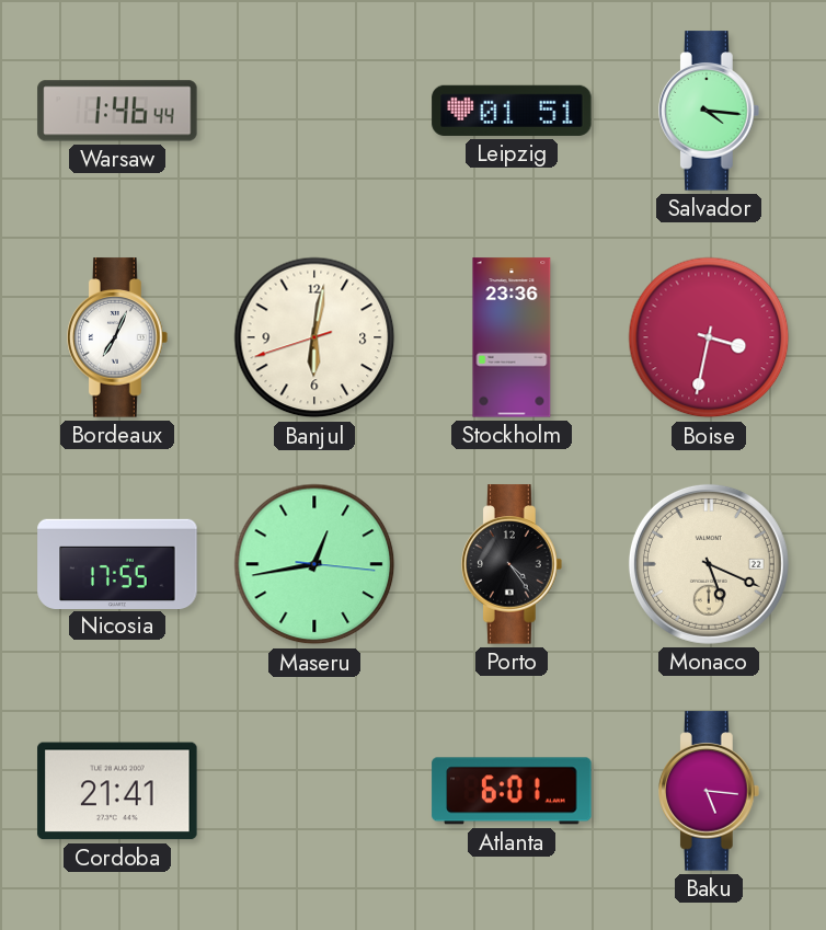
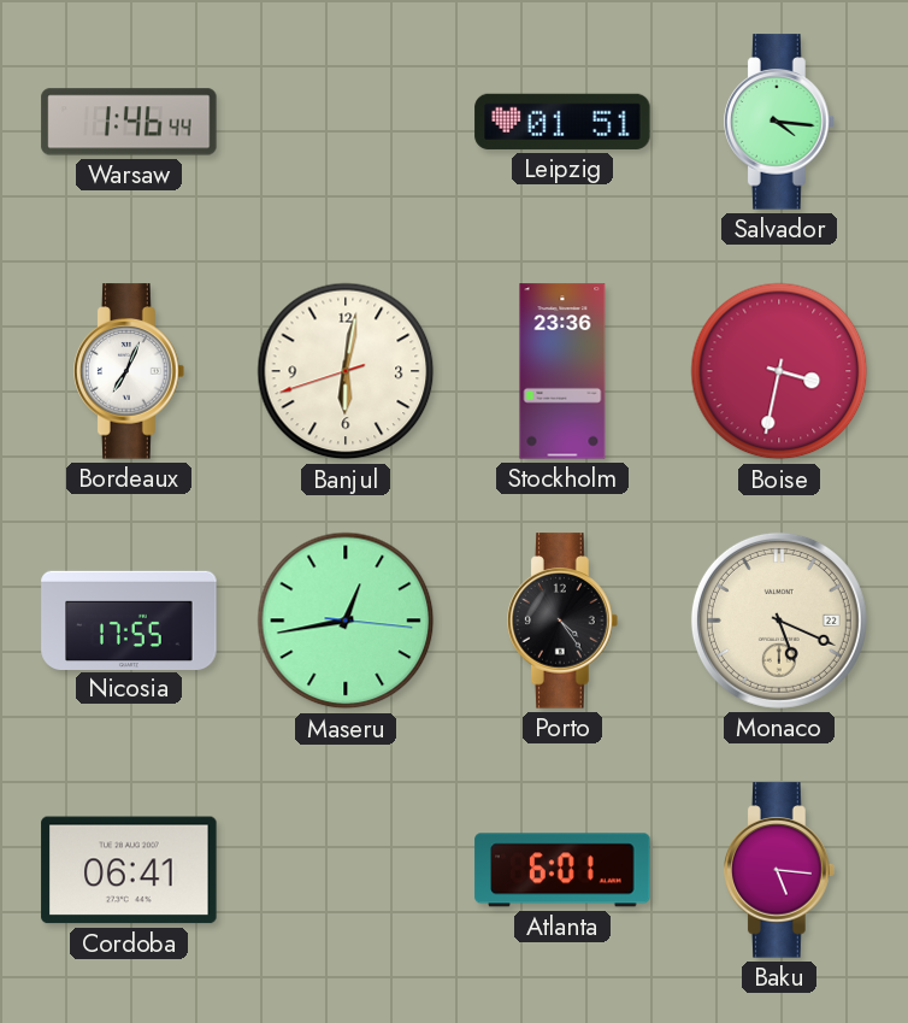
Cordoba: 21:41 -> 06:41
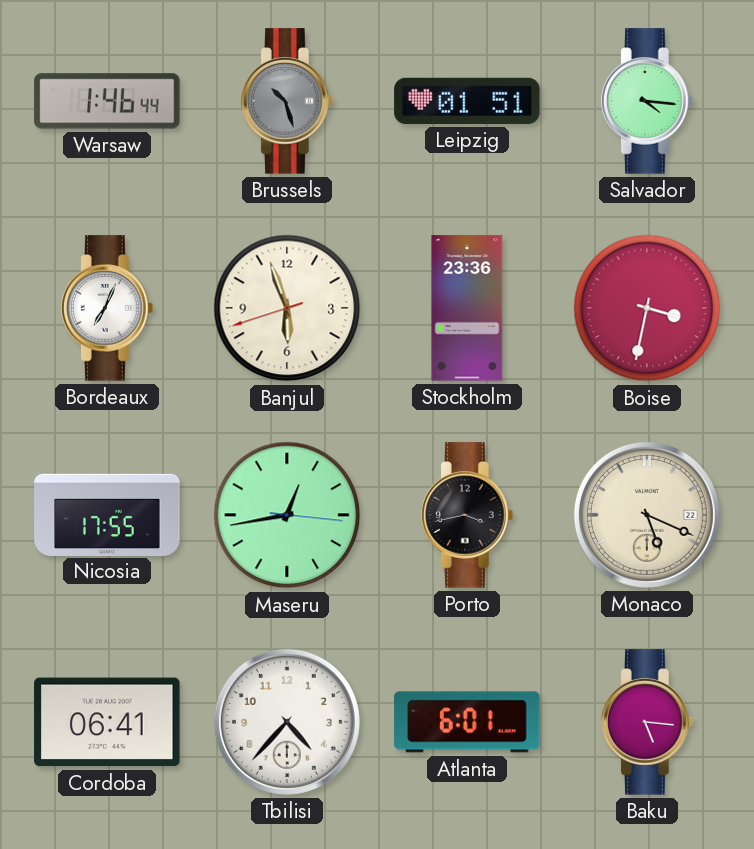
Brussels: none -> 10:27
Banjul: 6:01 -> 5:56
Porto: 4:24 -> 3:43
Tbilisi: none -> 4:37
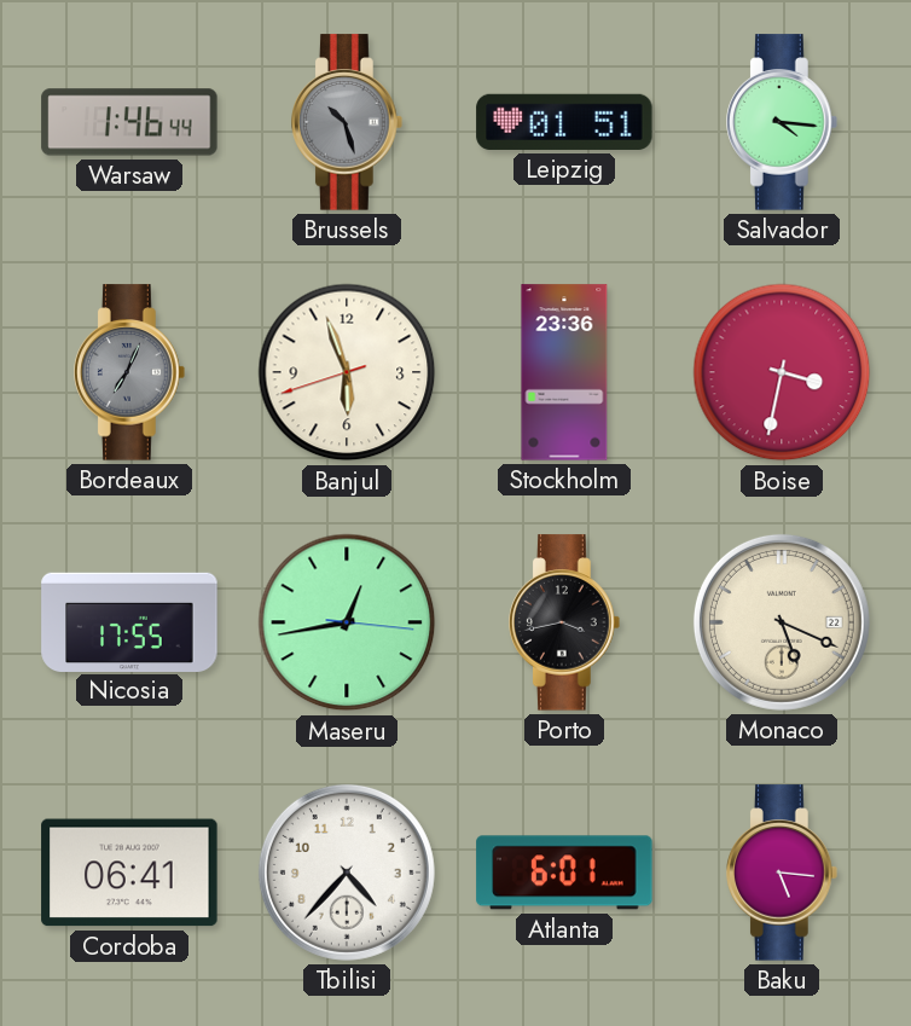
Bordeaux dial: white -> grey
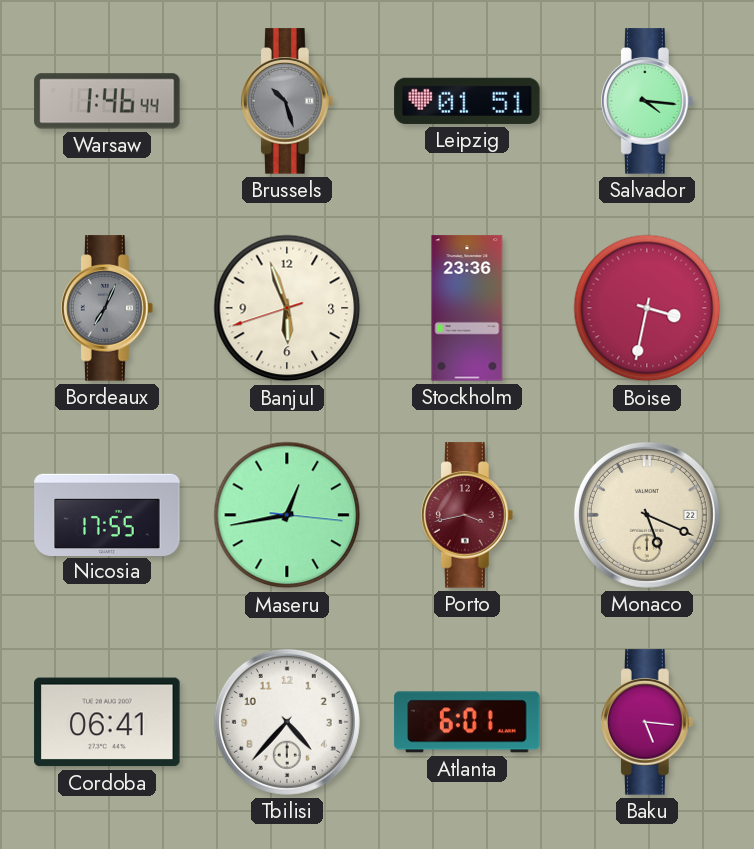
Porto dial: black -> burgundy
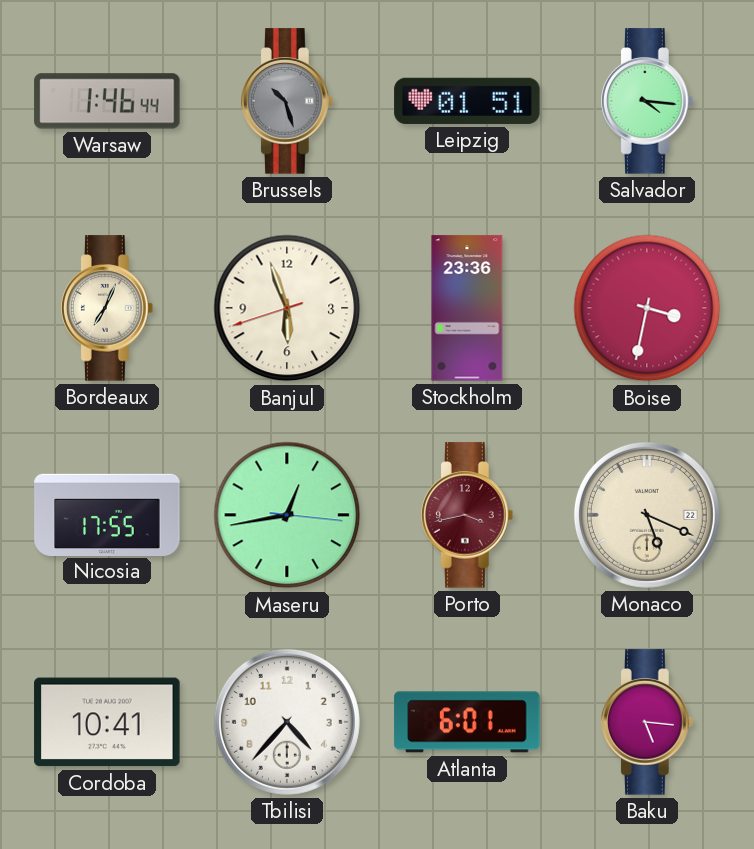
Bordeaux dial: grey -> cream
Cordoba: 06:41 -> 10:41
